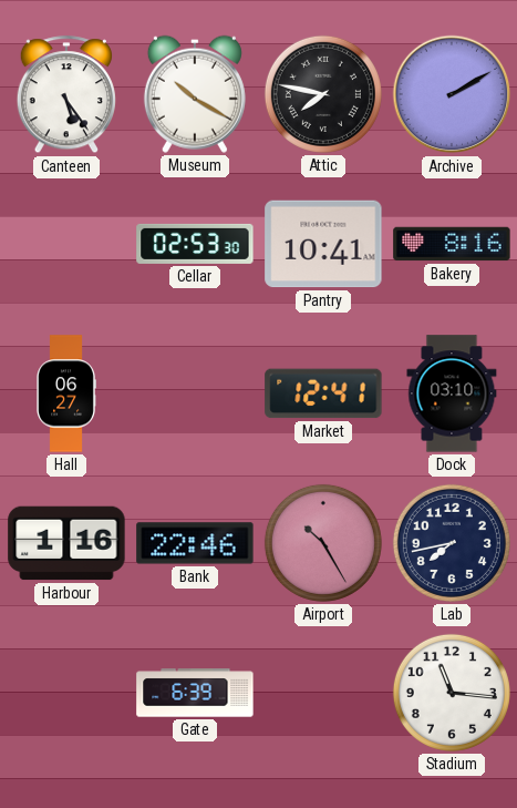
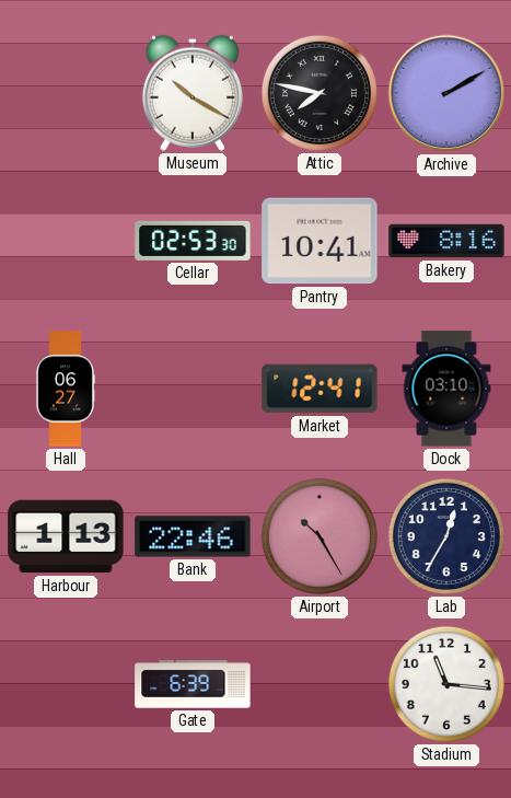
Canteen: 5:24 -> none
Harbour: 1:16 -> 1:13
Lab: 7:43 -> 12:35
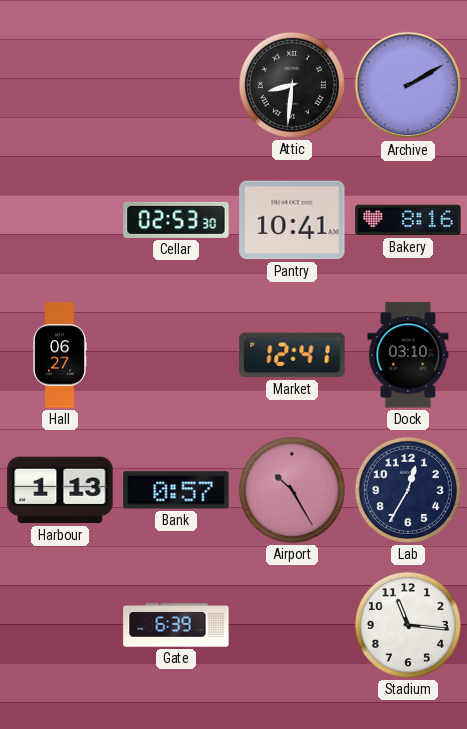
Museum: 10:20 -> none
Attic: 7:47 -> 8:31
Bank: 22:46 -> 0:57
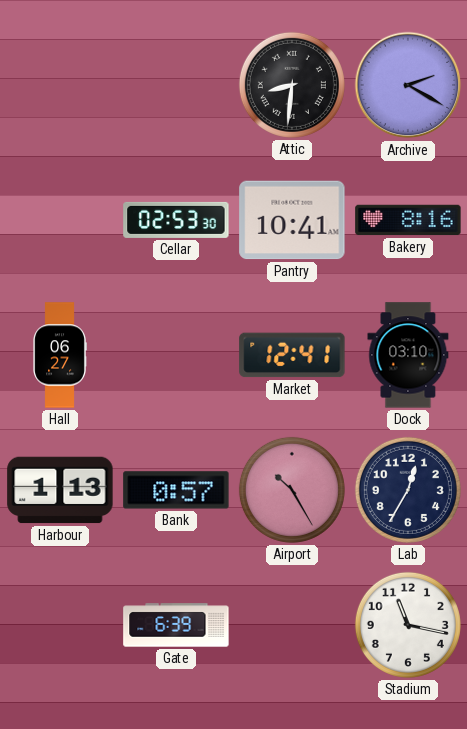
Archive: 2:10 -> 2:20
Stadium: 11:16 -> 11:17
